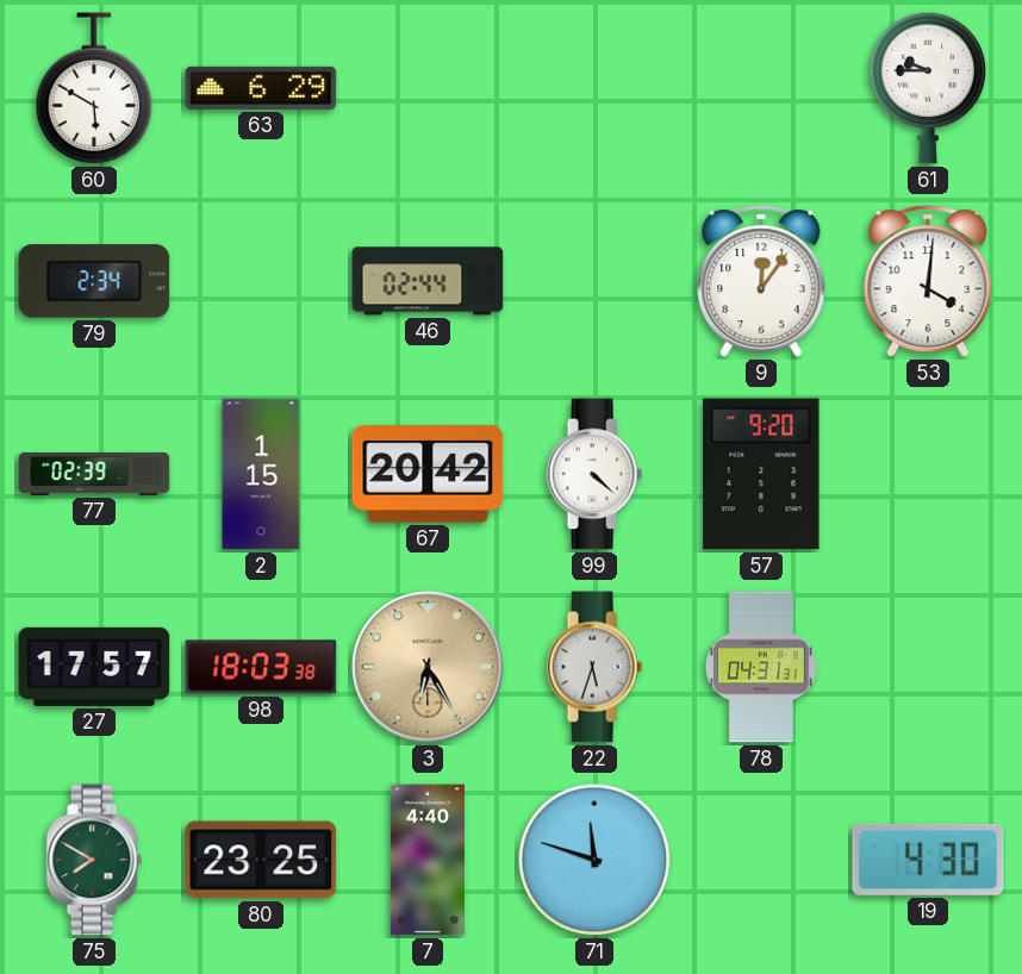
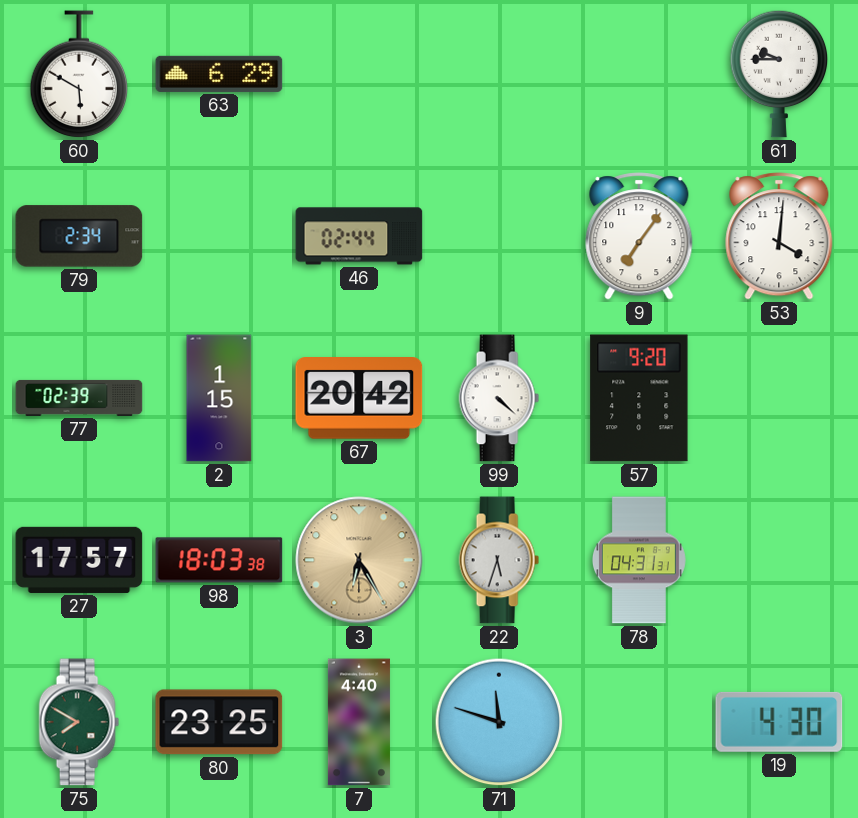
9: 12:06 -> 7:06
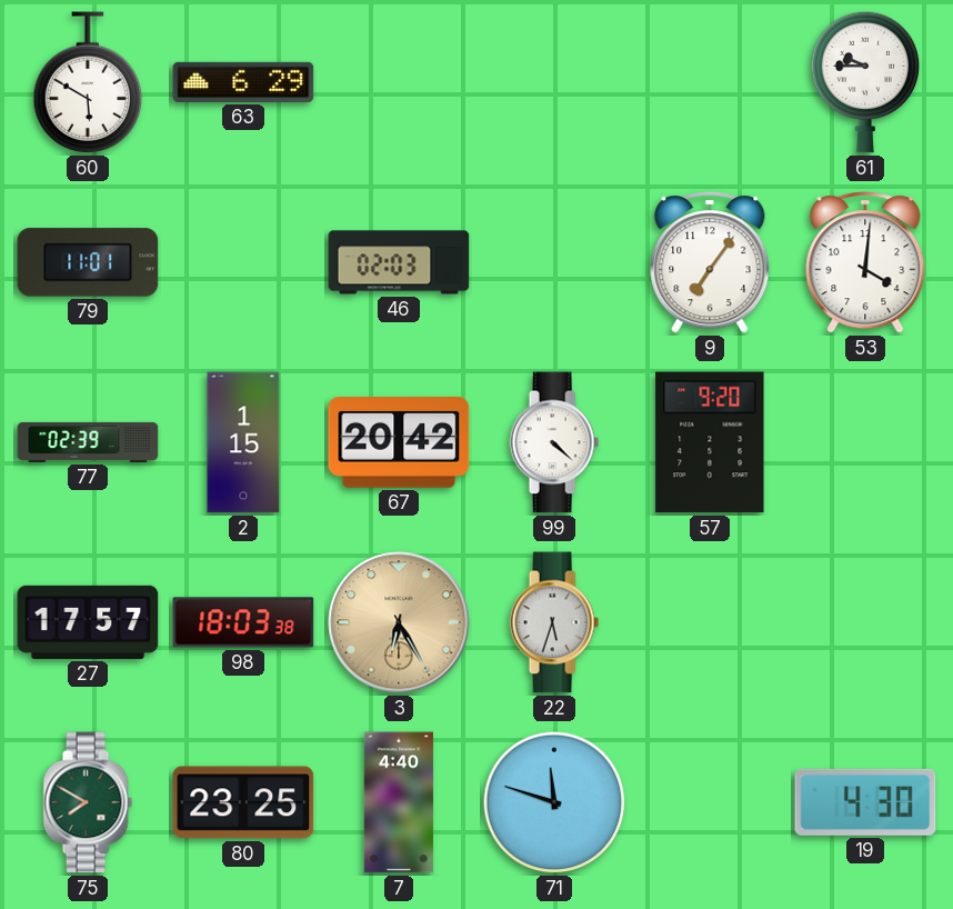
79: 2:34 -> 11:01
46: 02:44 -> 02:03
78: 04:31 -> none
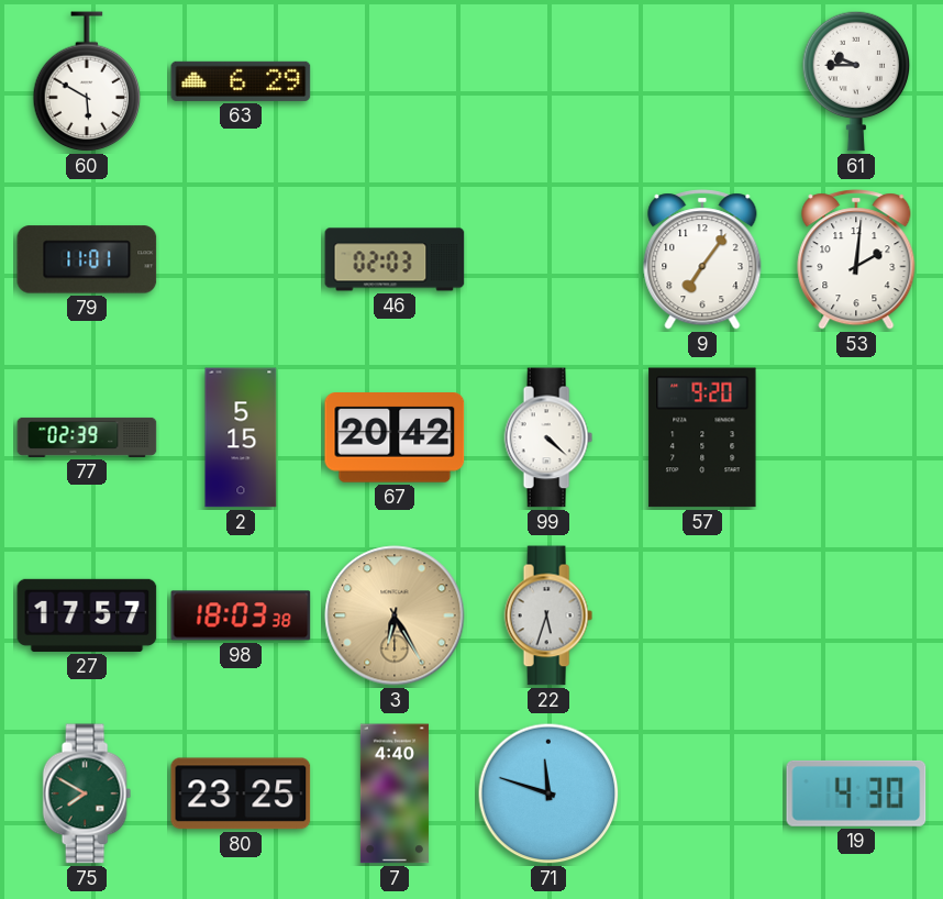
53: 4:01 -> 2:01
2: 1:15 -> 5:15
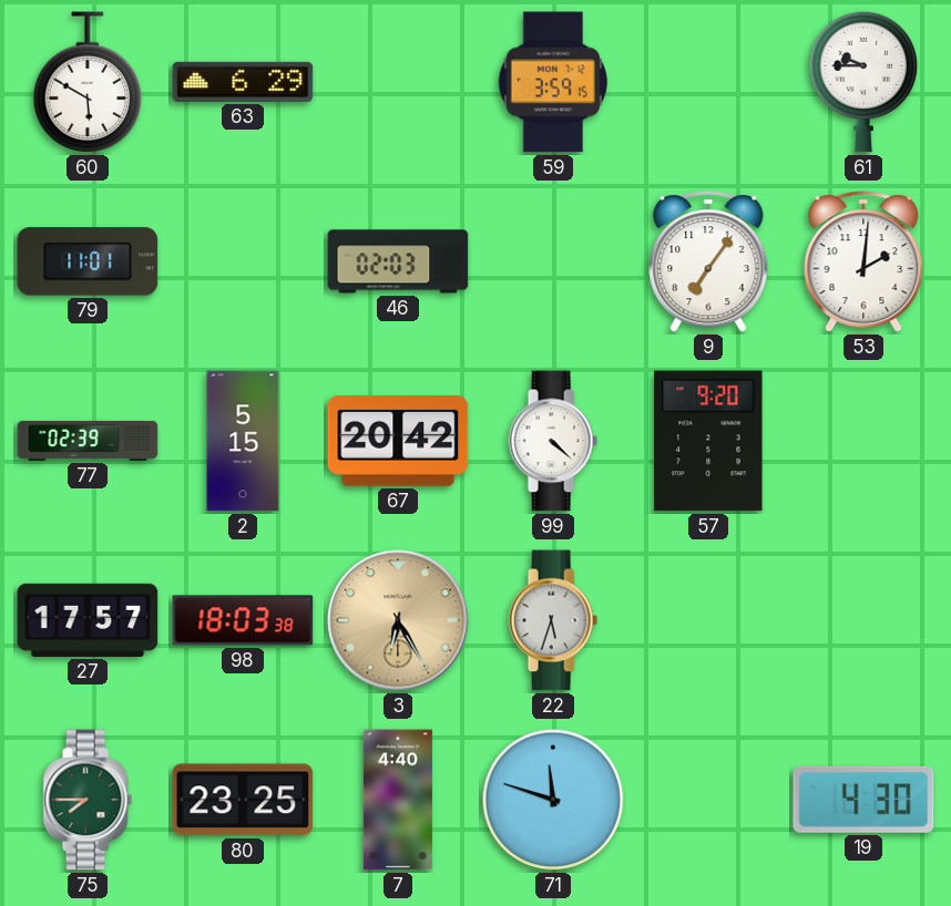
59: none -> 3:59
75: 7:50 -> 7:45
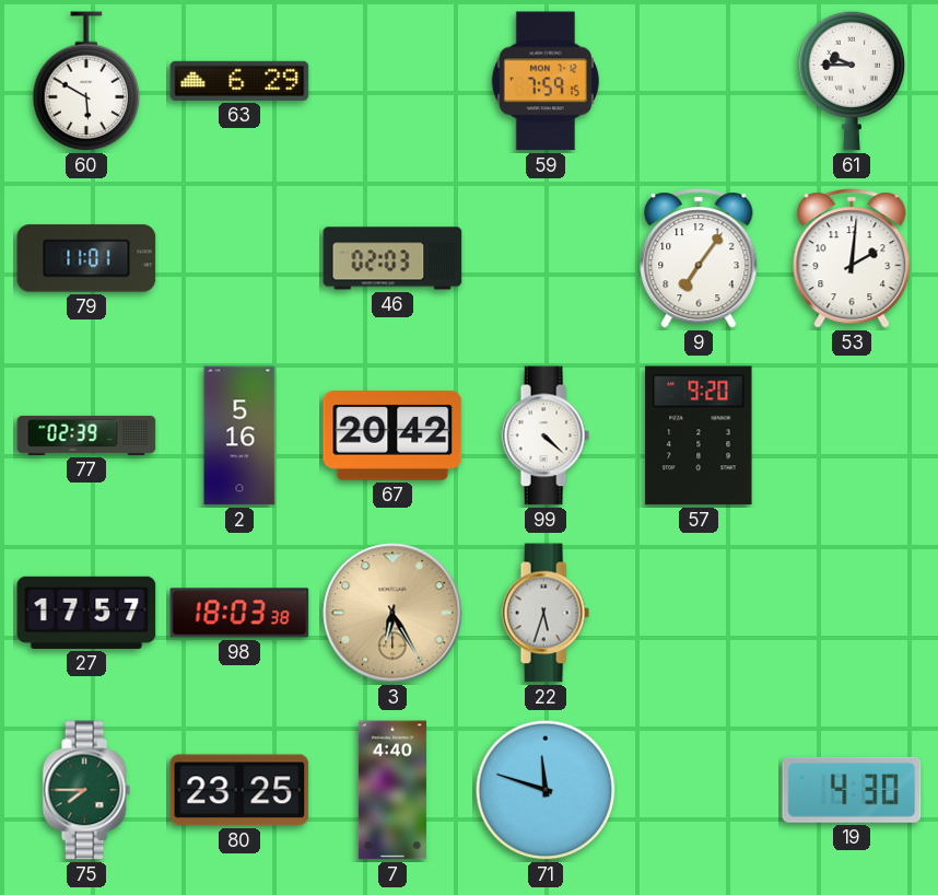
59: 3:59 -> 7:59
2: 5:15 -> 5:16
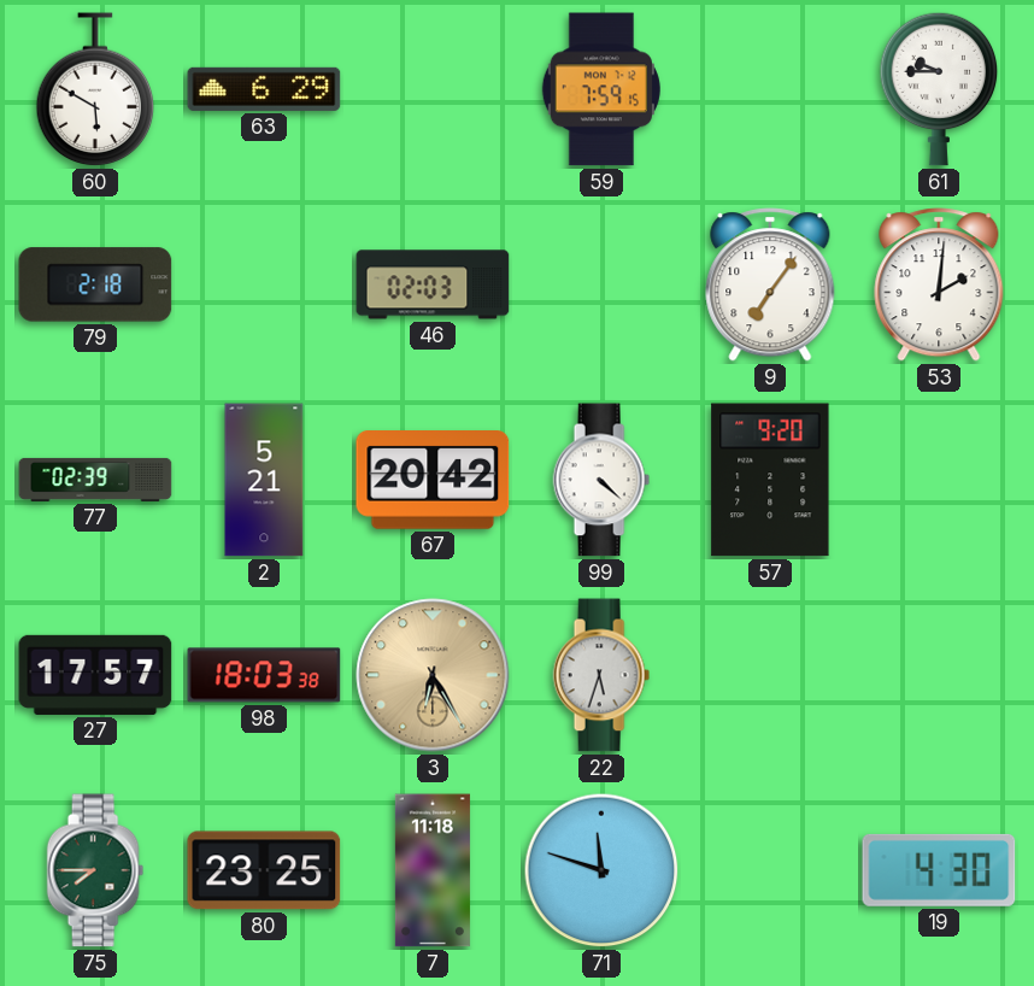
79: 11:01 -> 2:18
2: 5:16 -> 5:21
7: 4:40 -> 11:18
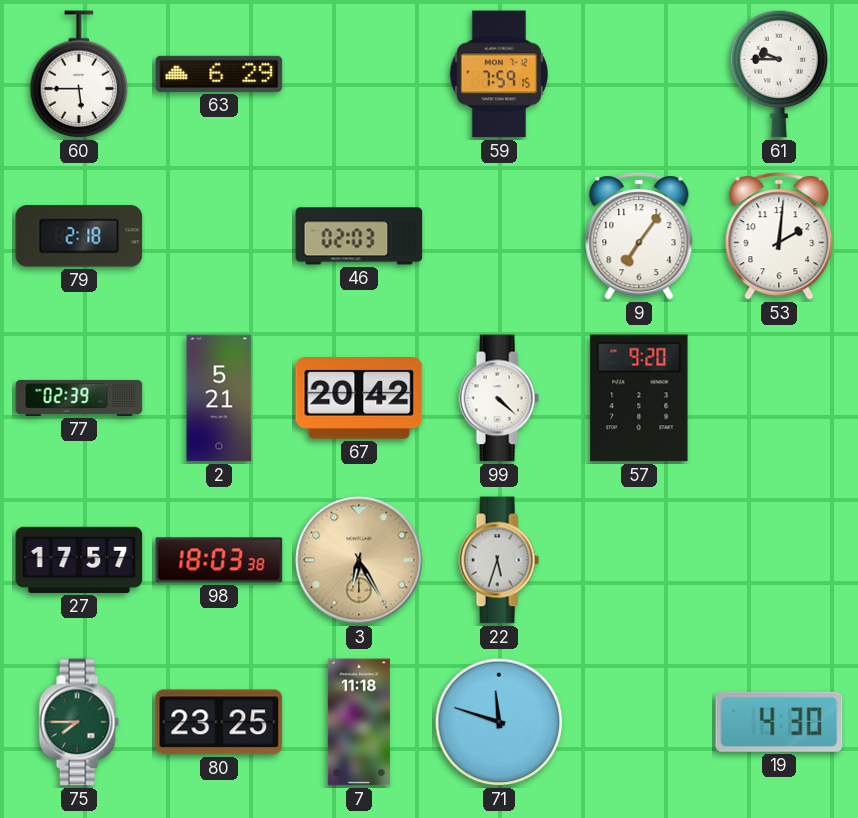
60: 5:50 -> 5:45
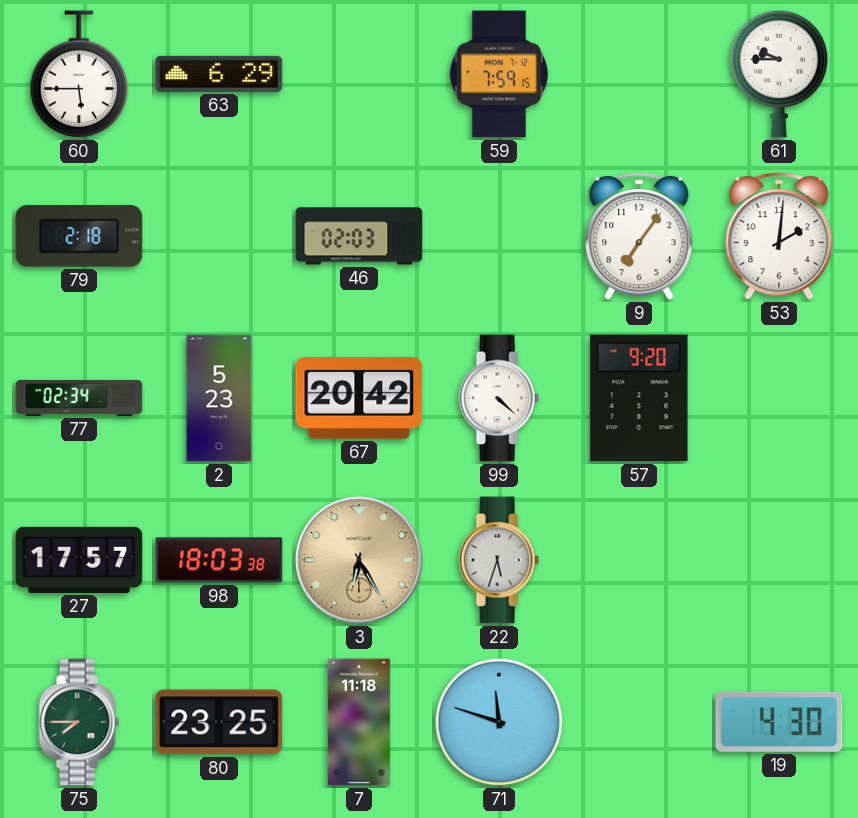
77: 02:39 -> 02:34
2: 5:21 -> 5:23
